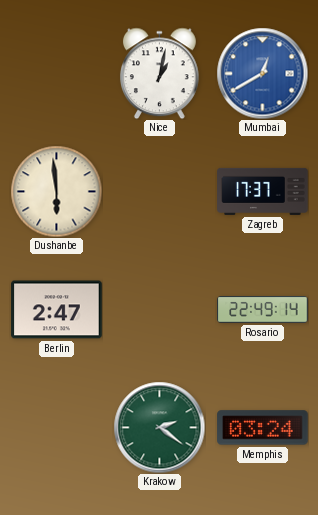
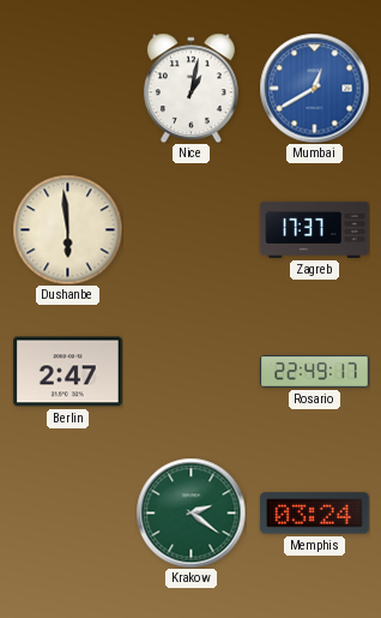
Rosario: 22:49:14 -> 22:49:17
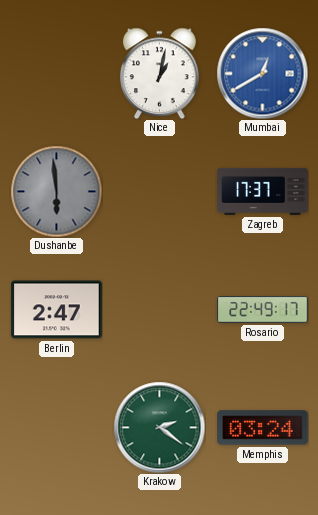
Dushanbe dial: cream -> grey
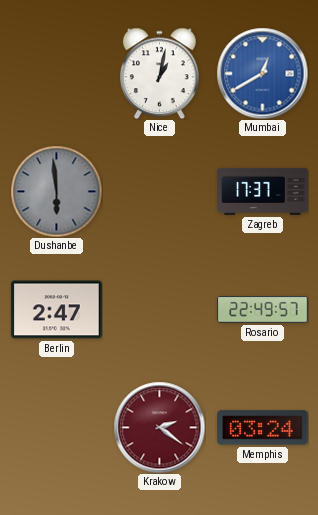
Rosario: 22:49:17 -> 22:49:57
Krakow dial: green -> burgundy
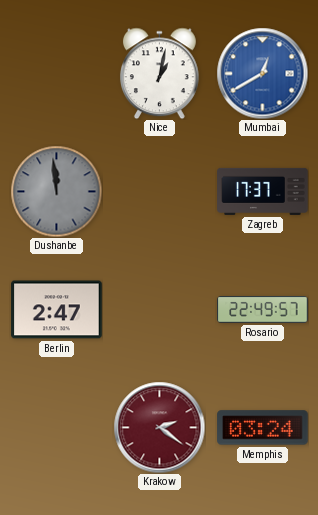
Dushanbe: 5:59 -> 11:59
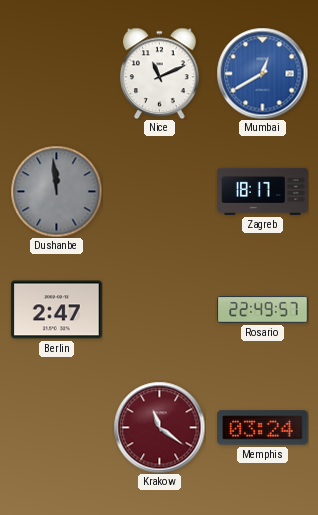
Nice: 1:02 -> 11:11
Zagreb: 17:37 -> 18:17
Krakow: 2:21 -> 11:21
